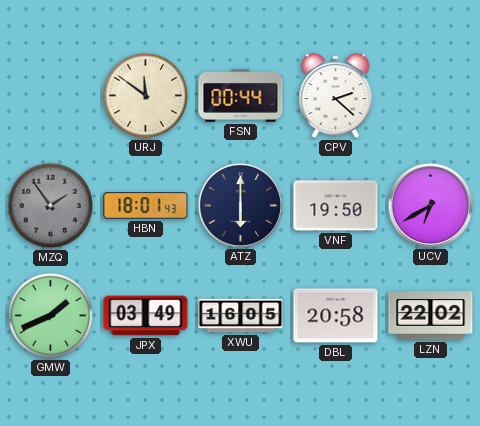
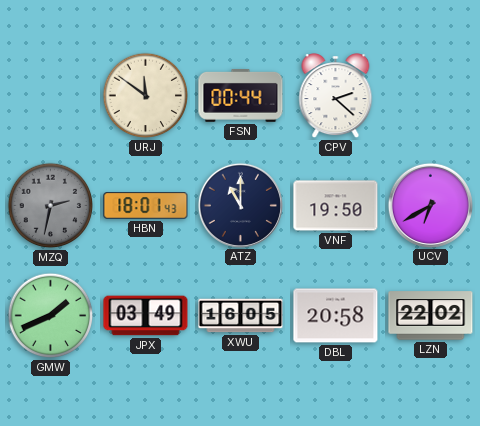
MZQ: 1:54 -> 2:32
ATZ: 6:00 -> 11:00
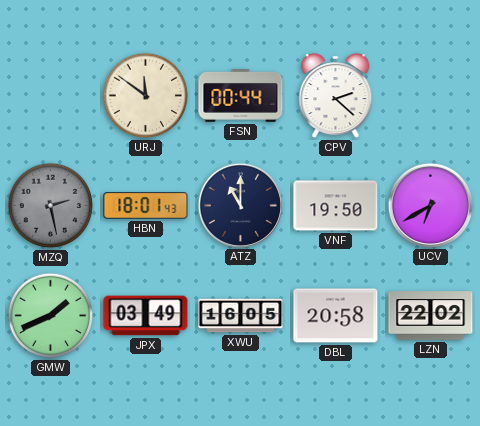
MZQ: 2:32 -> 2:28
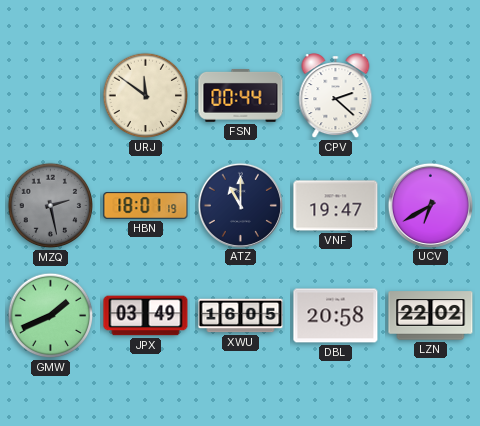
HBN: 18:01:43 -> 18:01:19
VNF: 19:50 -> 19:47
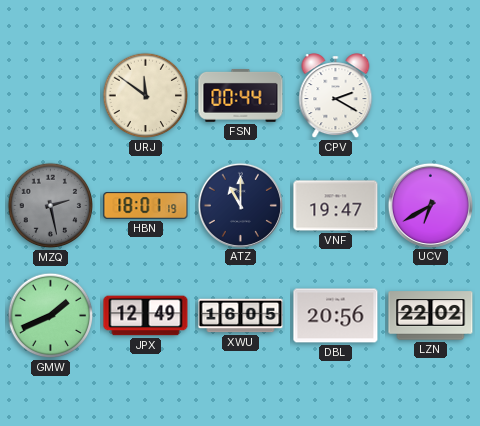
CPV: 2:22 -> 2:20
JPX: 03:49 -> 12:49
DBL: 20:58 -> 20:56
